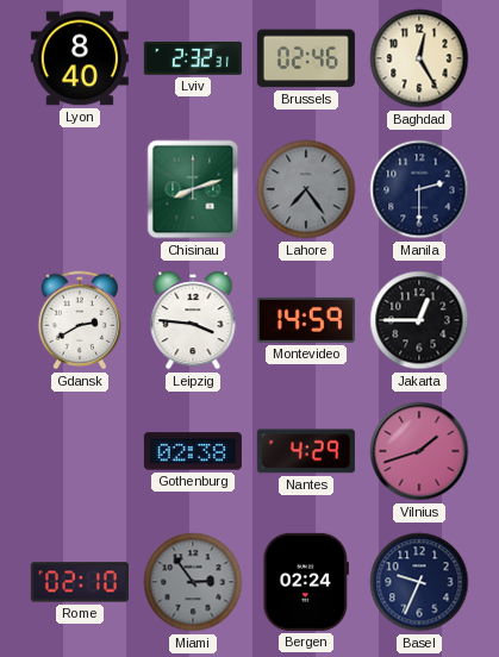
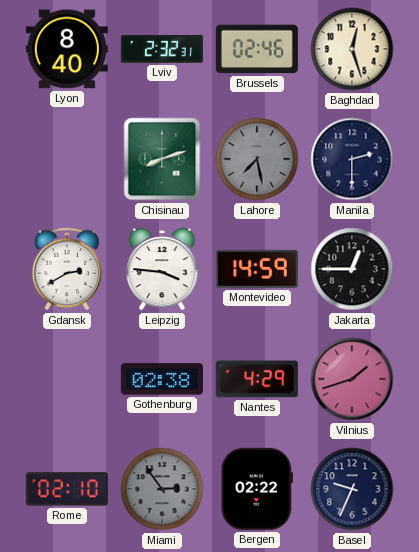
Baghdad: 12:25 -> 12:27
Lahore: 7:24 -> 7:28
Bergen: 02:24 -> 02:22
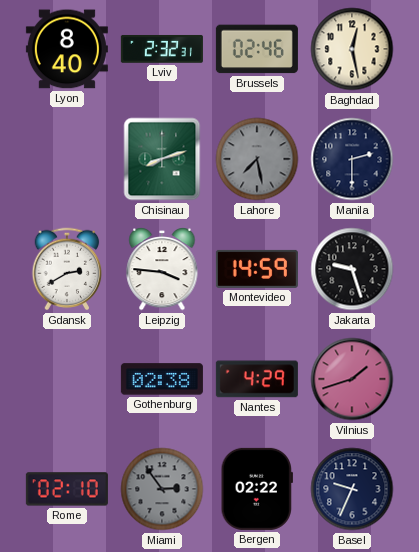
Baghdad: 12:27 -> 12:28
Jakarta: 12:45 -> 9:27
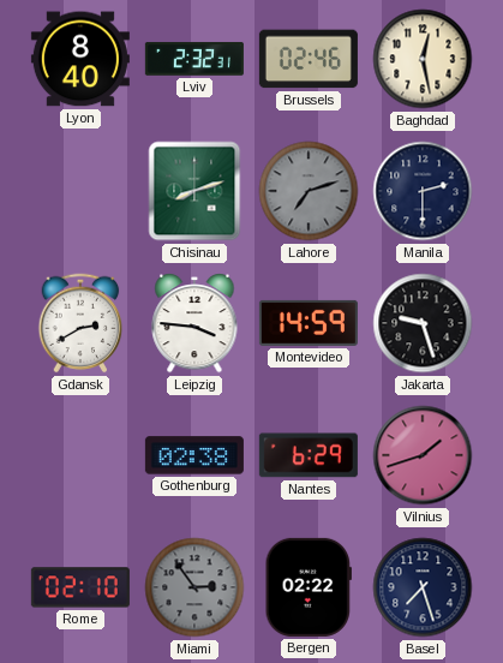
Lahore: 7:28 -> 7:12
Nantes: 4:29 -> 6:29
Basel: 9:34 -> 7:27
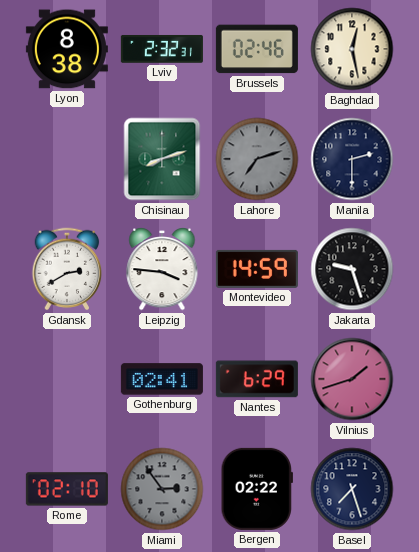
Lyon: 8:40 -> 8:38
Gothenburg: 02:38 -> 02:41
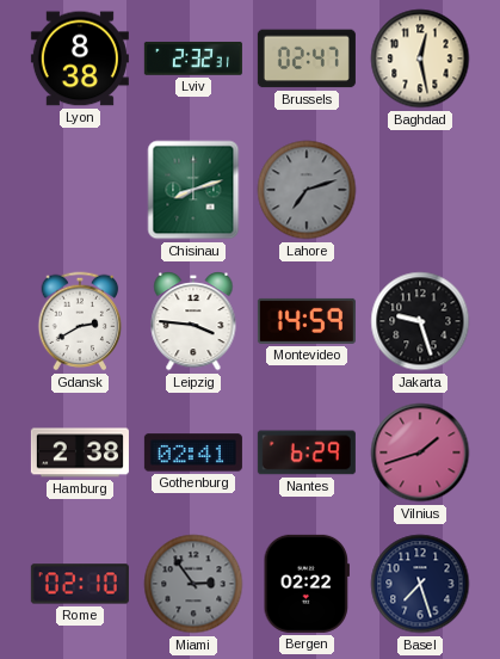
Brussels: 02:46 -> 02:47
Manila: 2:30 -> none
Hamburg: none -> 2:38
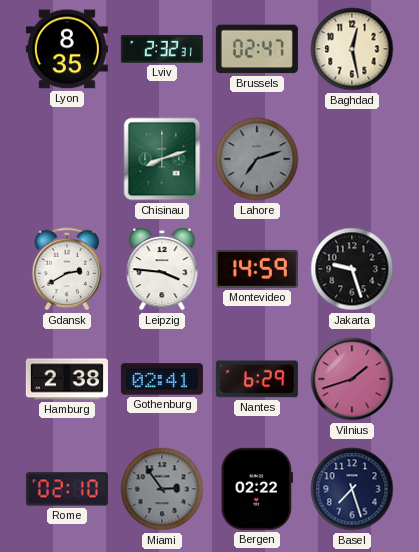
Lyon: 8:38 -> 8:35
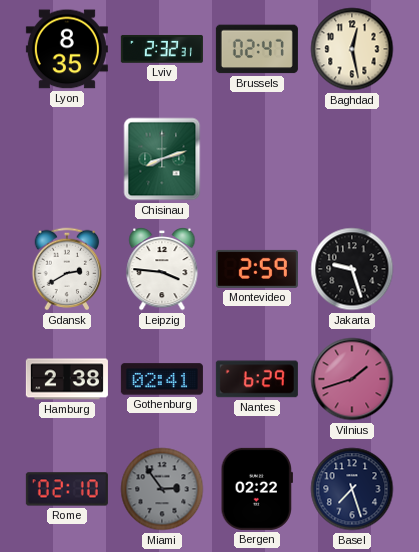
Lahore: 7:12 -> none
Montevideo: 14:59 -> 2:59
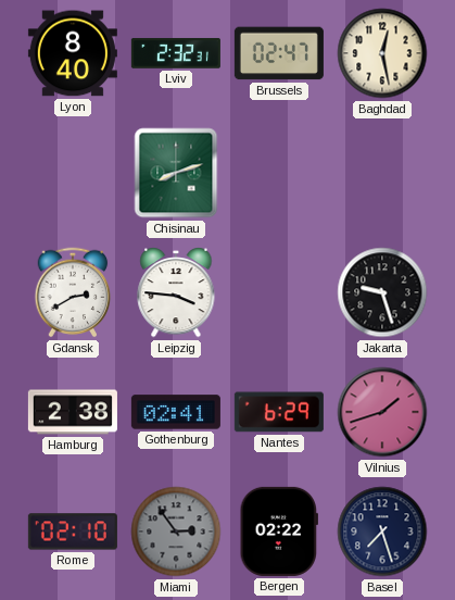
Lyon: 8:35 -> 8:40
Montevideo: 2:59 -> none
